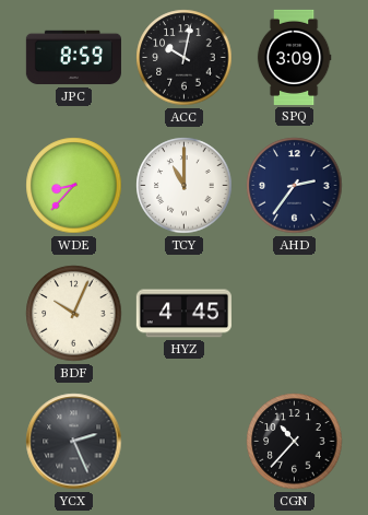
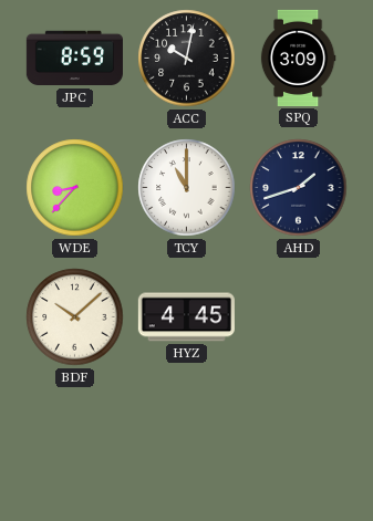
AHD: 2:36 -> 1:42
BDF: 10:04 -> 10:08
YCX: 2:26 -> none
CGN: 10:37 -> none
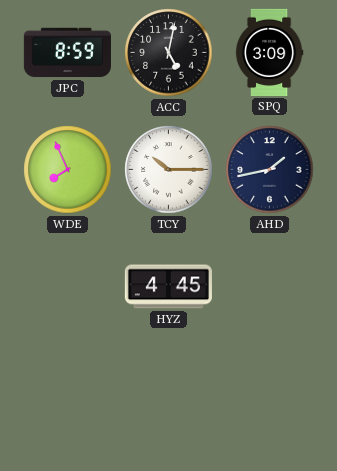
ACC: 10:02 -> 5:02
WDE: 8:37 -> 7:56
TCY: 11:00 -> 10:15
AHD: 1:42 -> 1:43
BDF: 10:08 -> none
